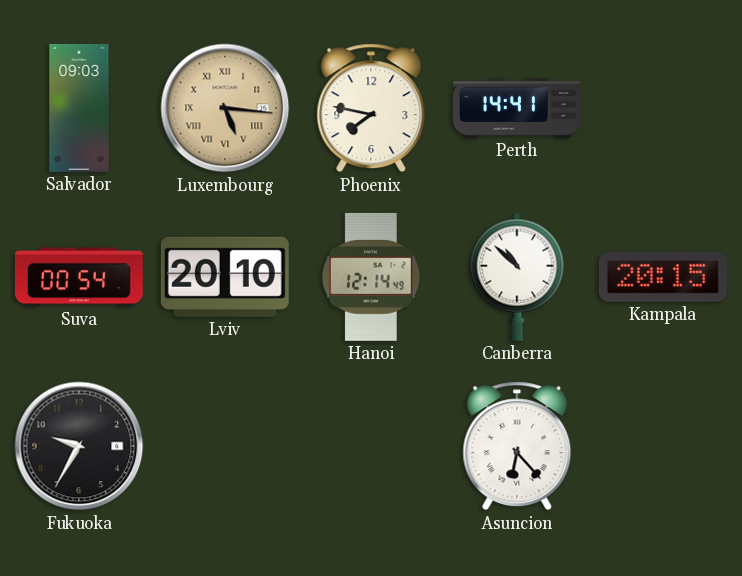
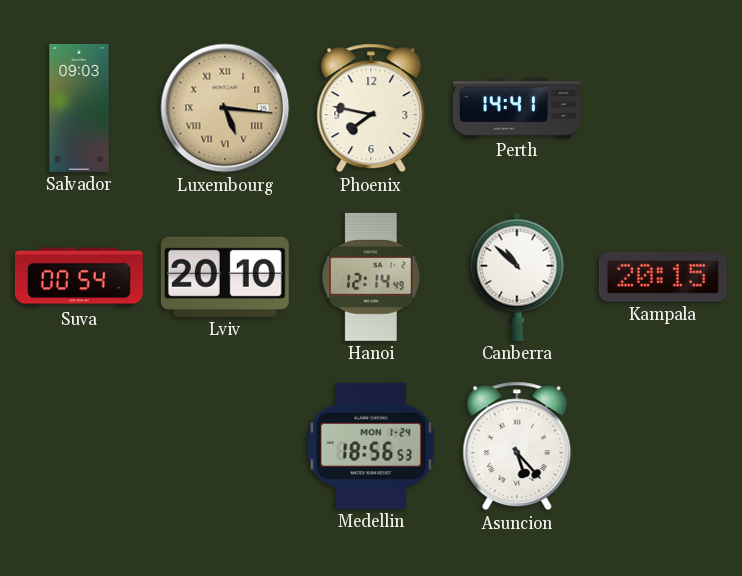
Fukuoka: 9:35 -> none
Medellin: none -> 18:56
Asuncion: 6:23 -> 5:23
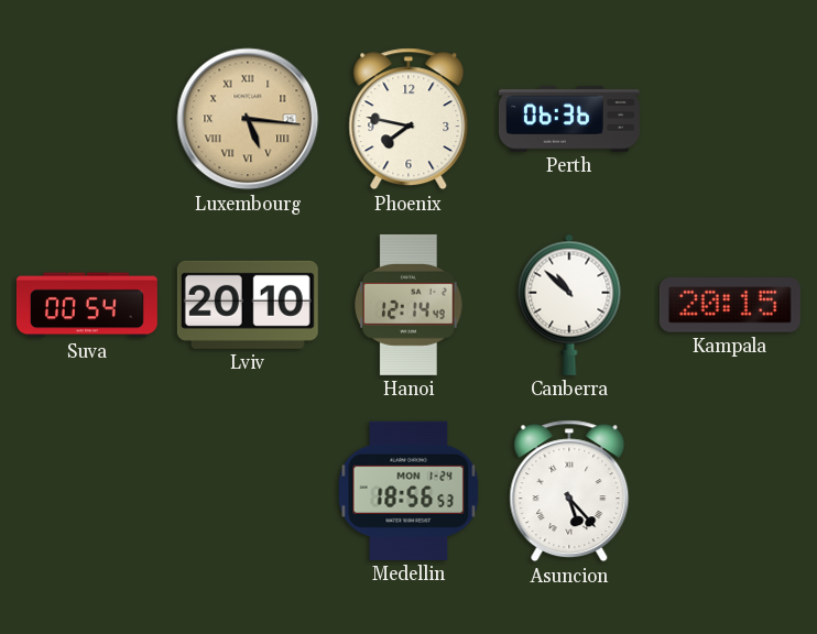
Salvador: 09:03 -> none
Perth: 14:41 -> 06:36
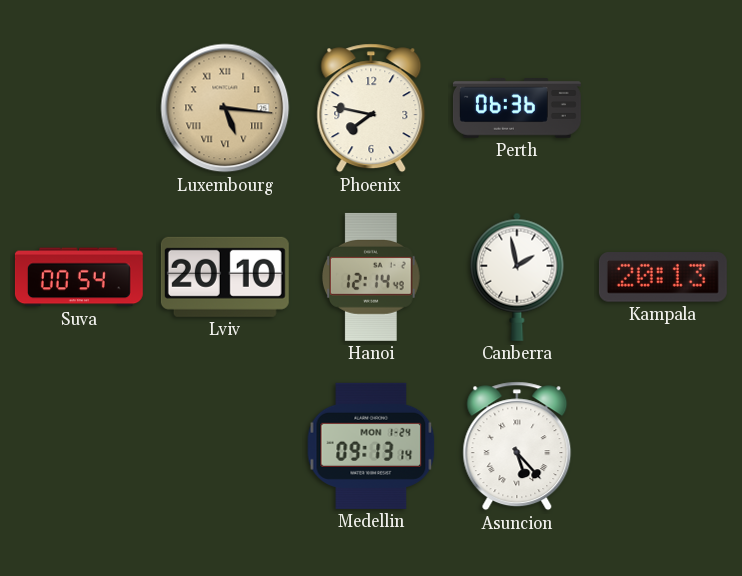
Canberra: 10:52 -> 1:58
Kampala: 20:15 -> 20:13
Medellin: 18:56 -> 09:13
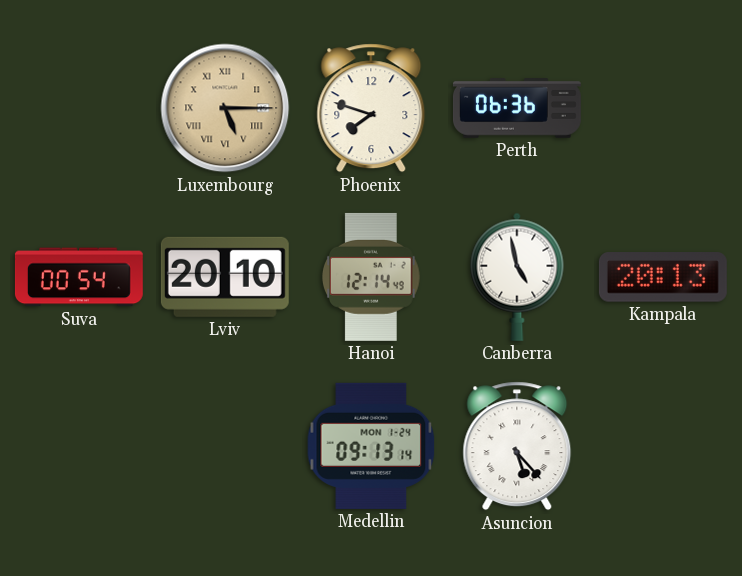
Luxembourg: 5:16 -> 5:15
Phoenix: 7:47 -> 7:48
Canberra: 1:58 -> 4:58
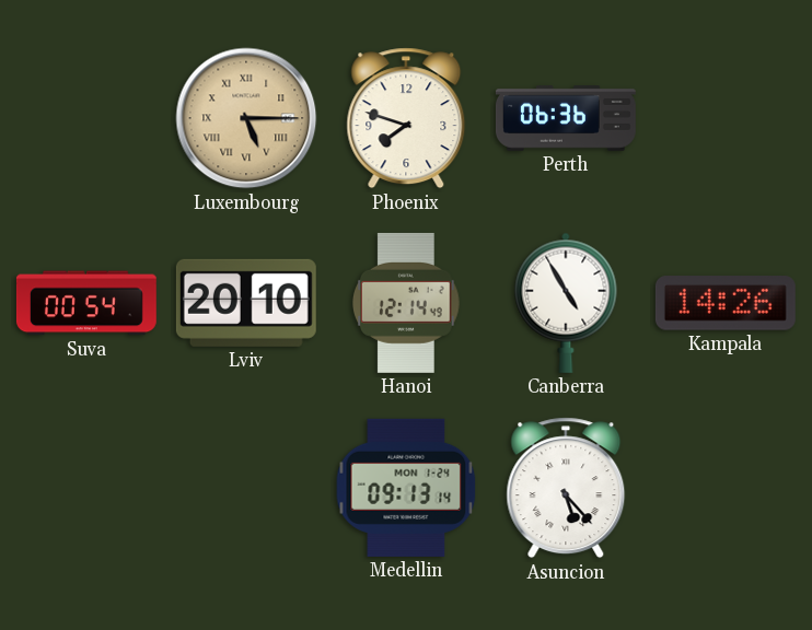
Canberra: 4:58 -> 4:55
Kampala: 20:13 -> 14:26
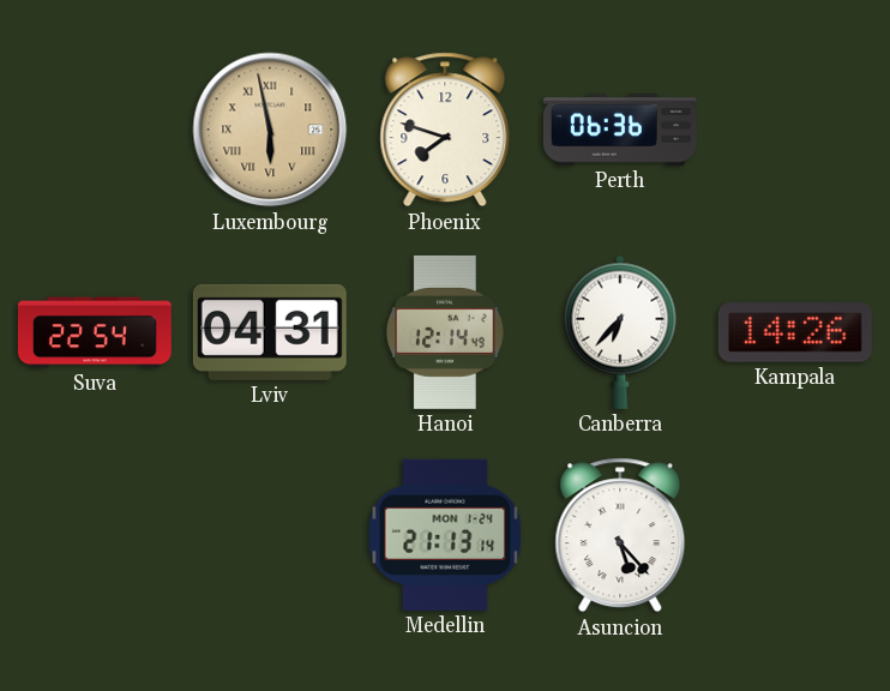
Luxembourg: 5:15 -> 5:58
Suva: 00:54 -> 22:54
Lviv: 20:10 -> 04:31
Canberra: 4:55 -> 6:37
Medellin: 09:13 -> 21:13
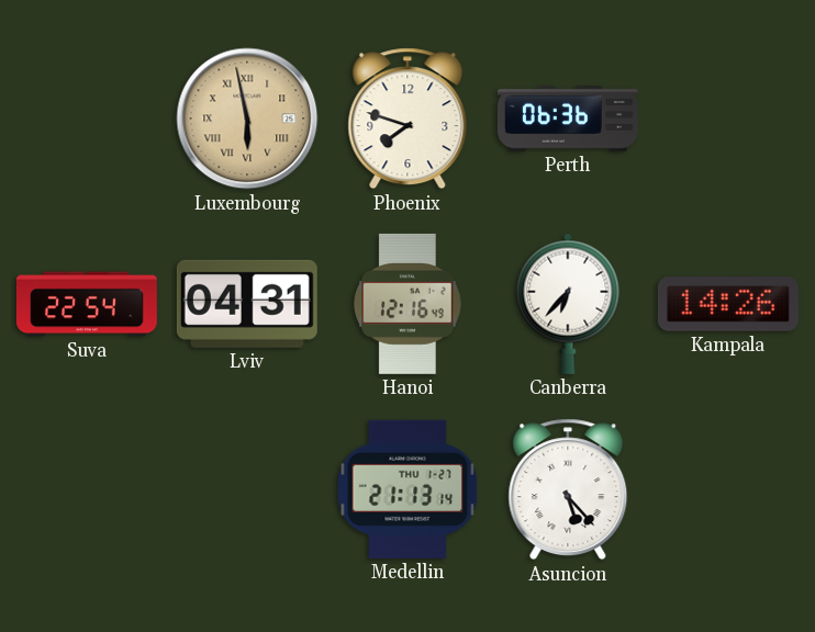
Hanoi: 12:14 -> 12:16
Medellin date: MON 1-24 -> THU 1-27
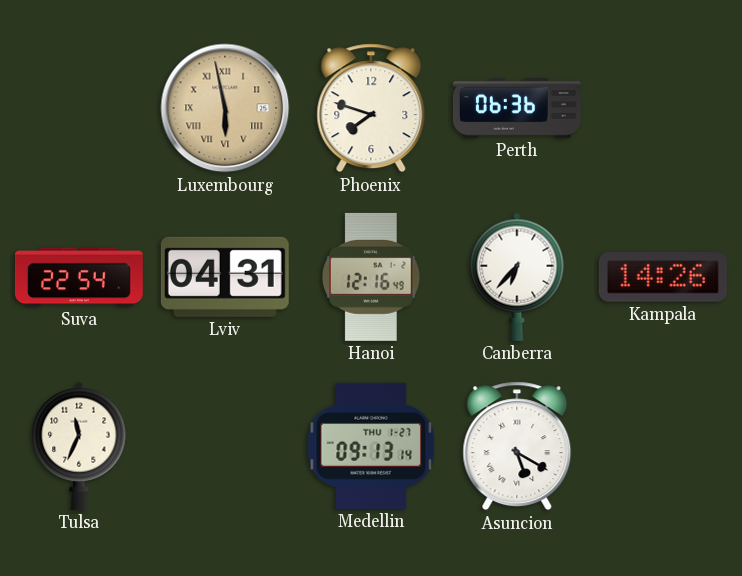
Tulsa: none -> 11:34
Medellin: 21:13 -> 09:13
Asuncion: 5:23 -> 5:20
